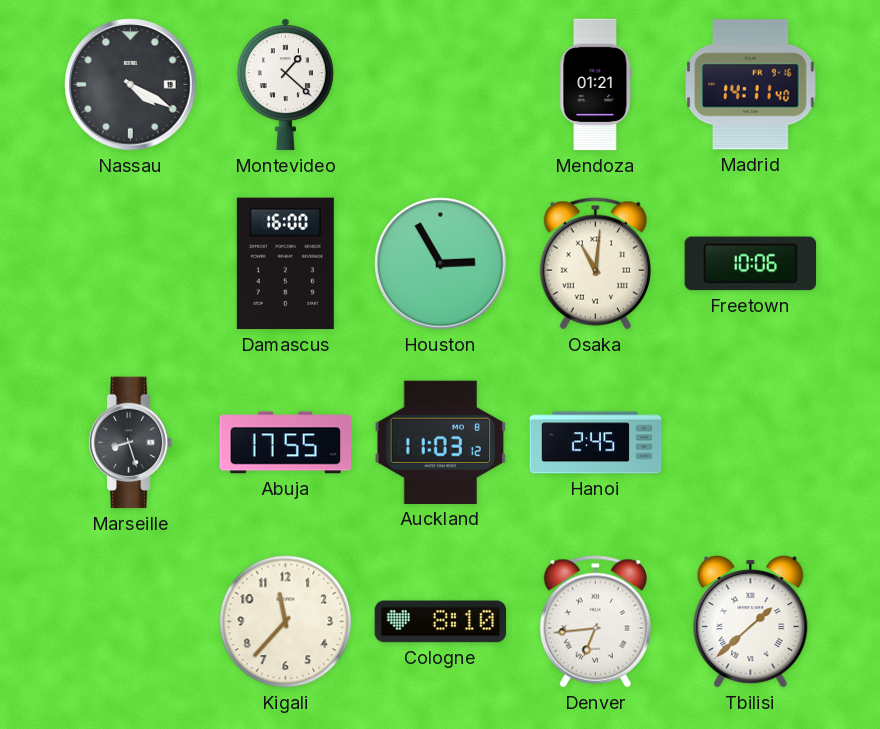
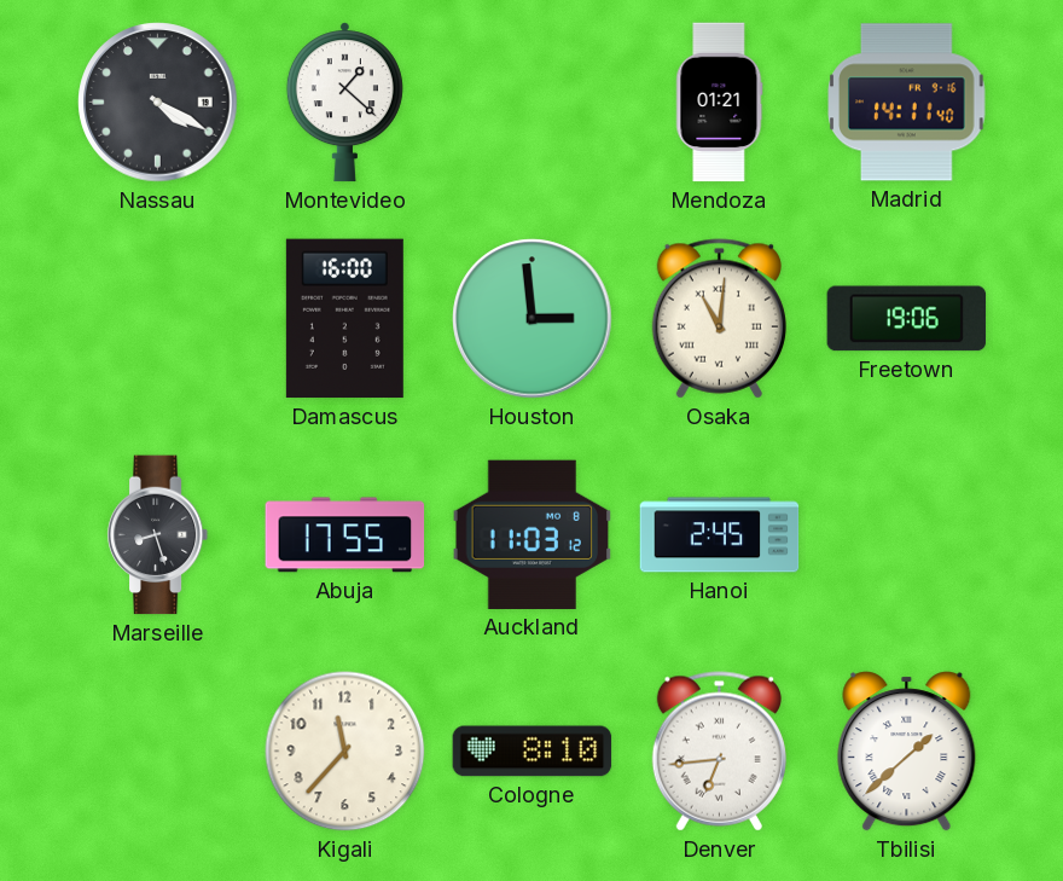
Houston: 2:55 -> 2:59
Freetown: 10:06 -> 19:06
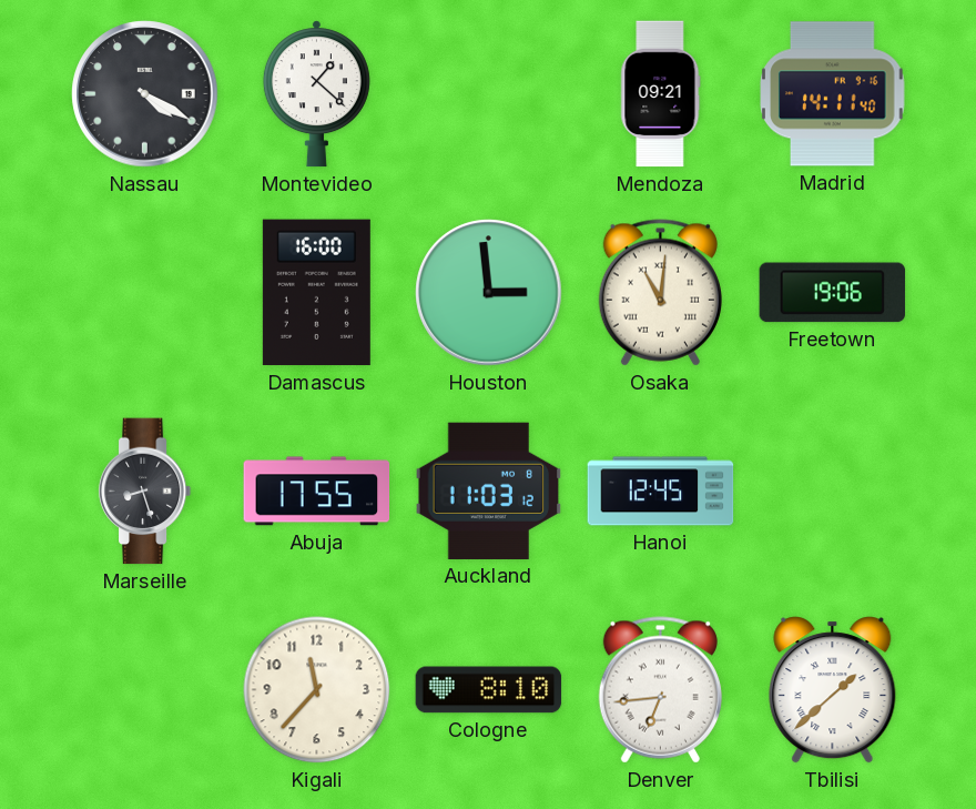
Mendoza: 01:21 -> 09:21
Hanoi: 2:45 -> 12:45
